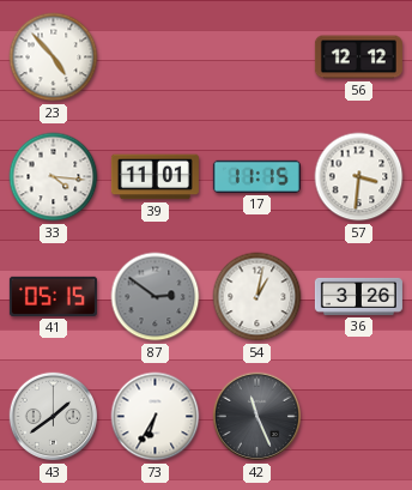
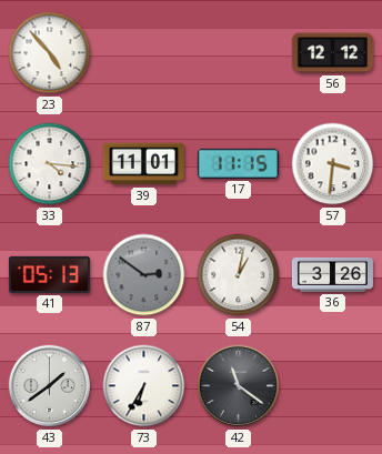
41: 05:15 -> 05:13
42: 11:26 -> 11:21
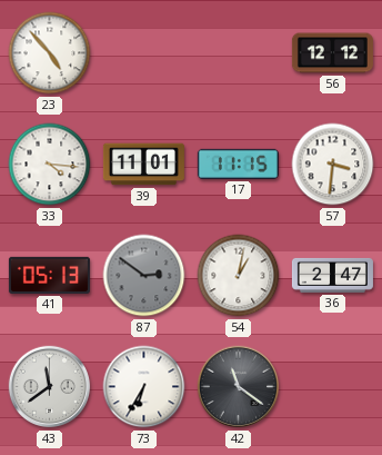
36: 3:26 -> 2:47
43: 1:39 -> 11:39
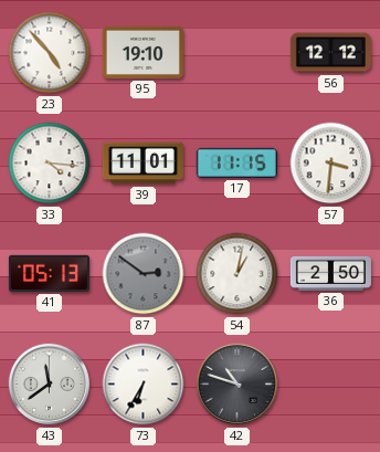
95: none -> 19:10
36: 2:47 -> 2:50
42: 11:21 -> 10:48
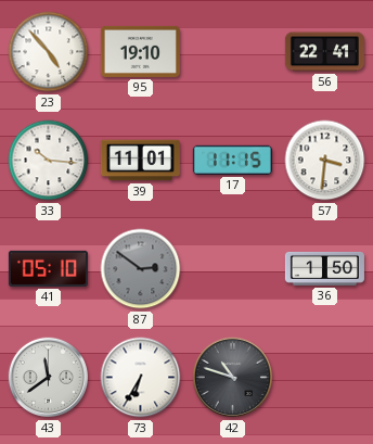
56: 12:12 -> 22:41
33: 4:16 -> 10:16
41: 05:13 -> 05:10
54: 1:02 -> none
36: 2:50 -> 1:50
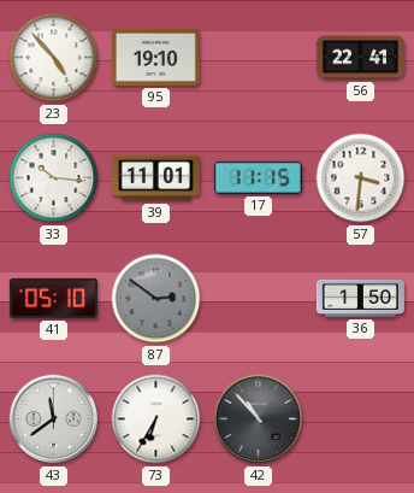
42: 10:48 -> 10:53
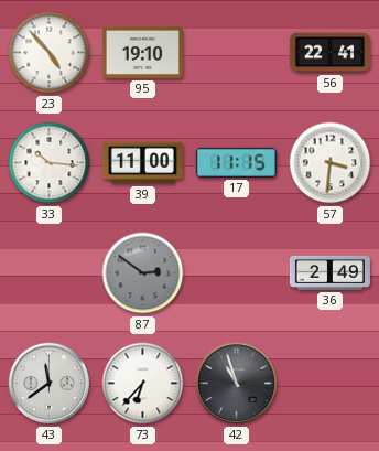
39: 11:01 -> 11:00
41: 05:10 -> none
36: 1:50 -> 2:49
73: 6:35 -> 6:37
42: 10:53 -> 10:57
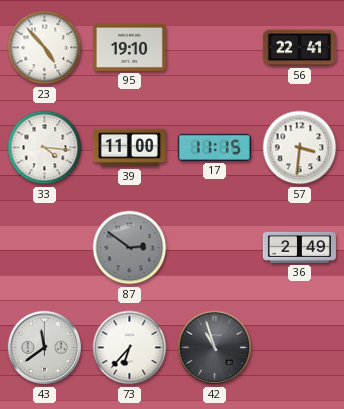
33: 10:16 -> 4:16
